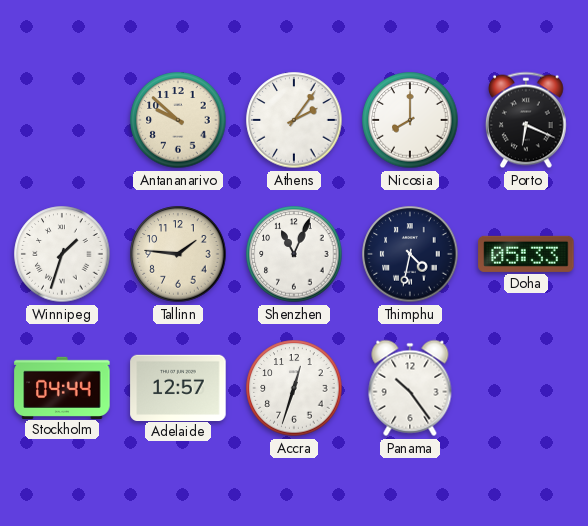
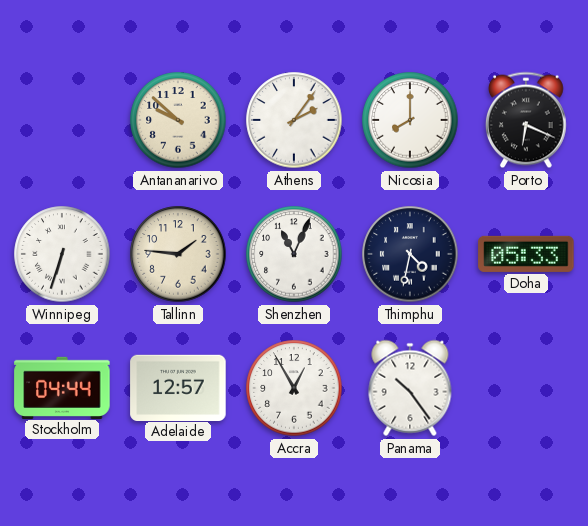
Winnipeg: 1:33 -> 6:33
Accra: 12:33 -> 12:55
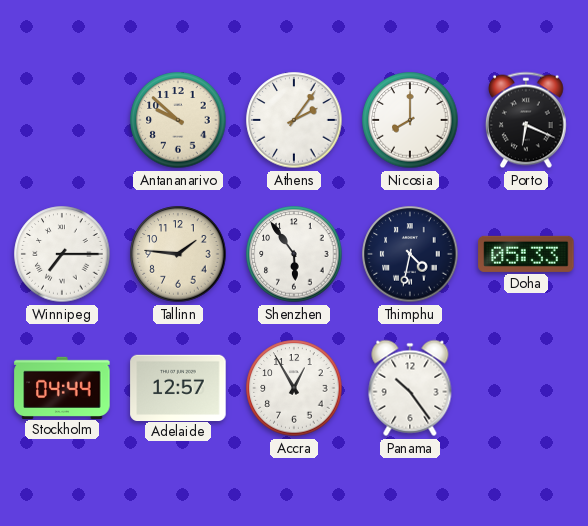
Winnipeg: 6:33 -> 7:15
Shenzhen: 11:04 -> 5:54
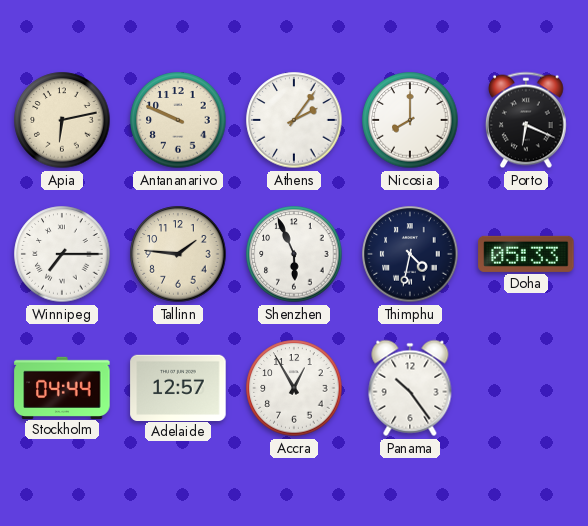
Apia: none -> 6:13
Antananarivo: 9:52 -> 9:49
Shenzhen: 5:54 -> 5:56
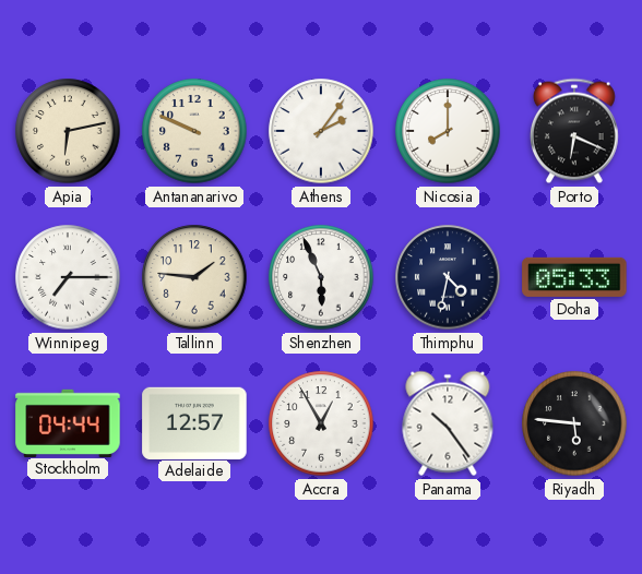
Riyadh: none -> 5:46
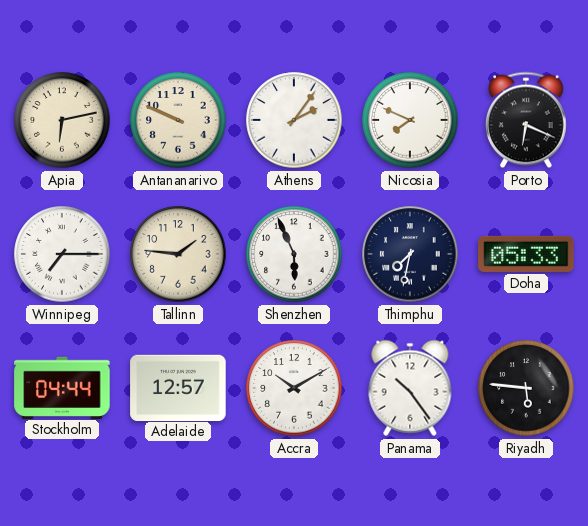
Nicosia: 8:00 -> 7:49
Thimphu: 4:32 -> 7:32
Accra: 12:55 -> 10:10
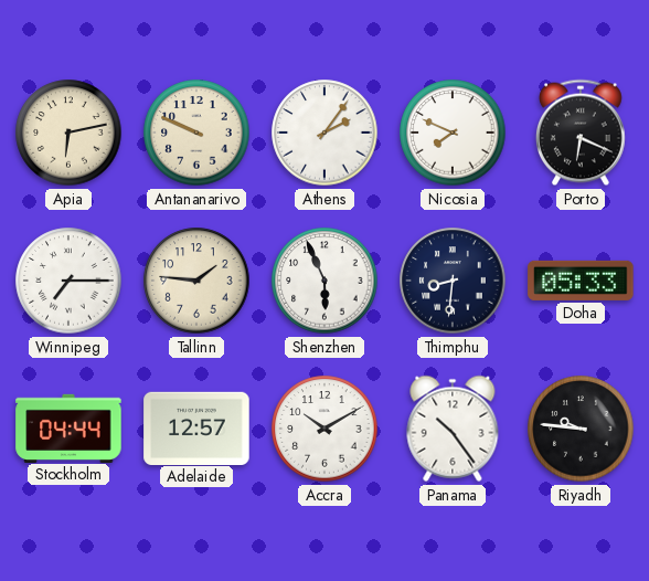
Thimphu: 7:32 -> 8:31
Riyadh: 5:46 -> 9:46
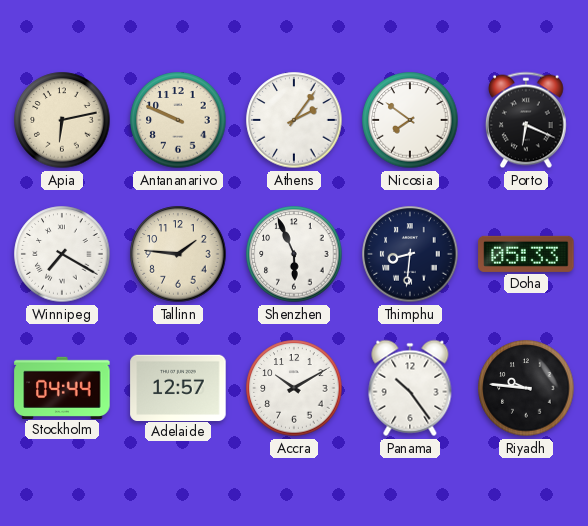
Nicosia: 7:49 -> 7:51
Winnipeg: 7:15 -> 7:20
